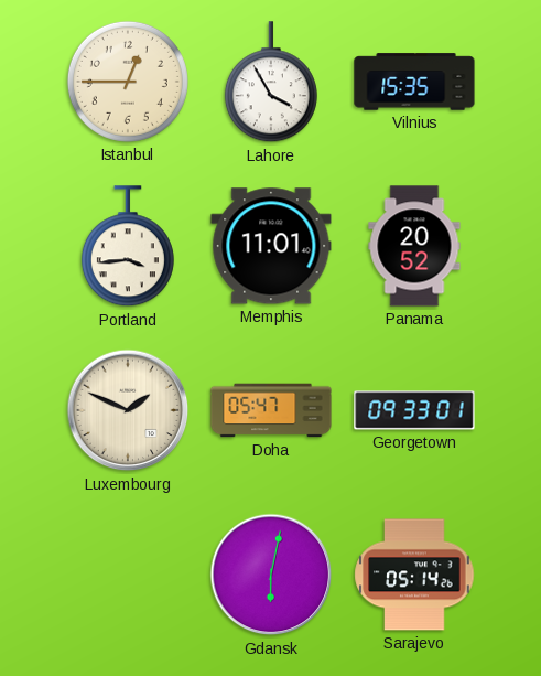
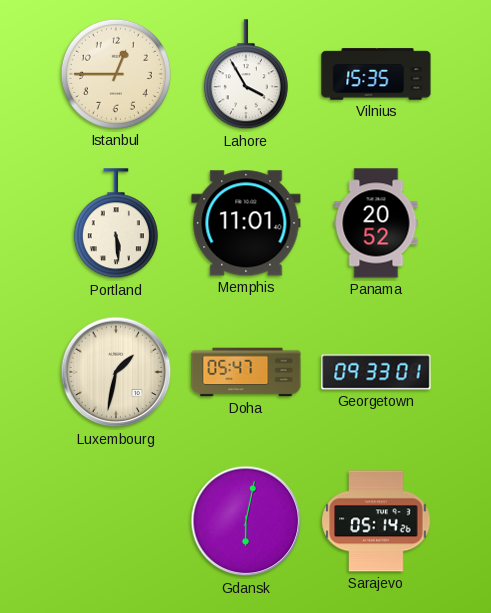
Portland: 3:44 -> 5:29
Luxembourg: 1:49 -> 1:32
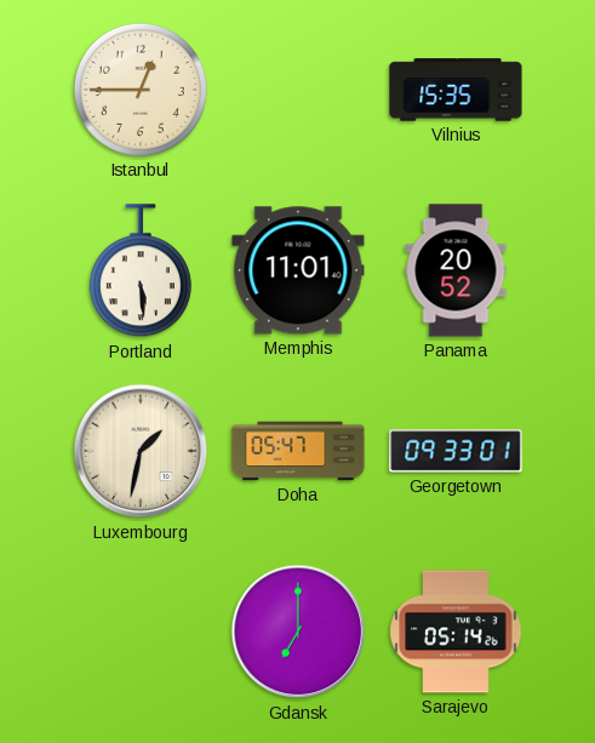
Lahore: 3:55 -> none
Gdansk: 6:02 -> 7:00
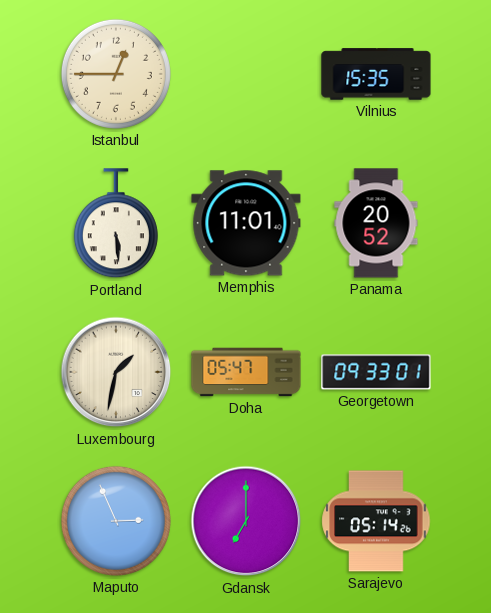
Maputo: none -> 2:56
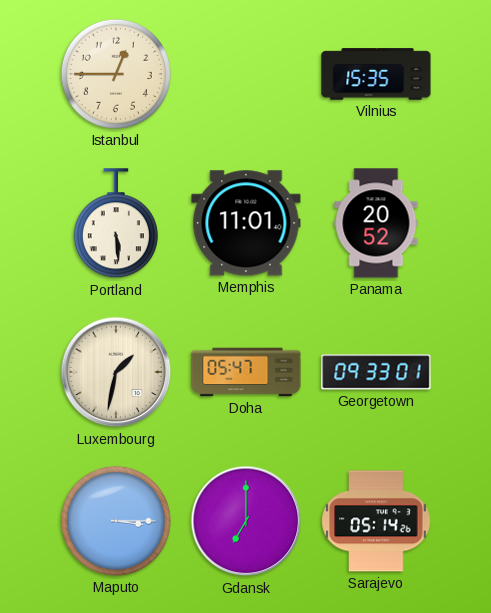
Maputo: 2:56 -> 3:15
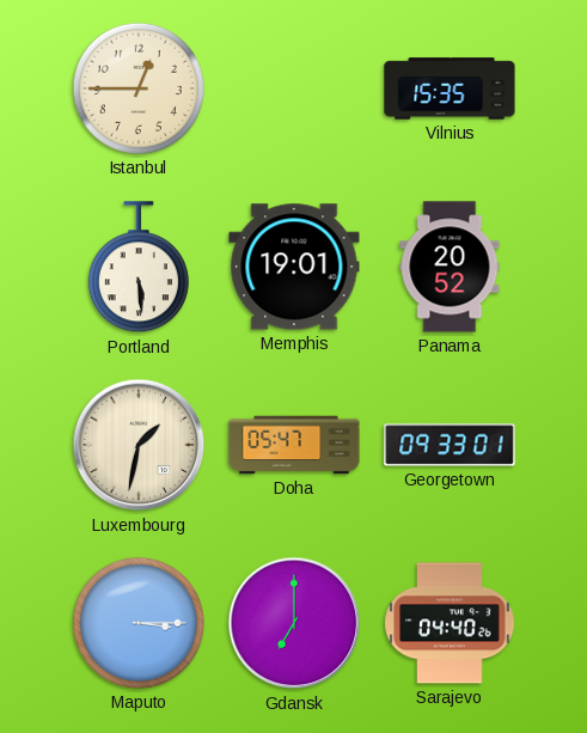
Memphis: 11:01 -> 19:01
Sarajevo: 05:14 -> 04:40
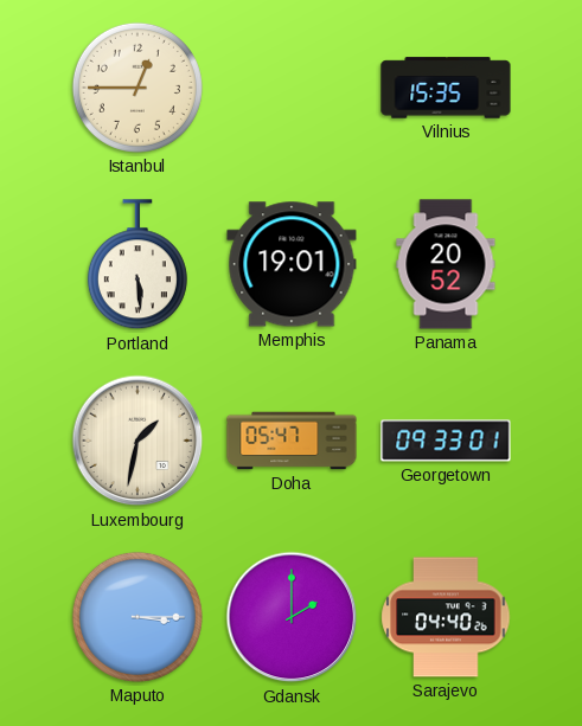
Gdansk: 7:00 -> 2:00
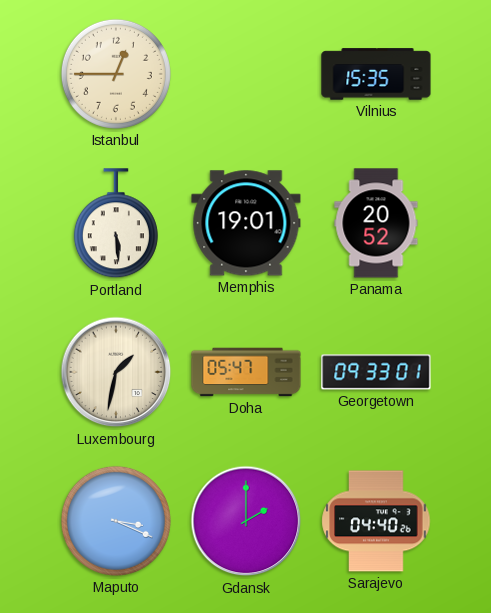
Maputo: 3:15 -> 3:19
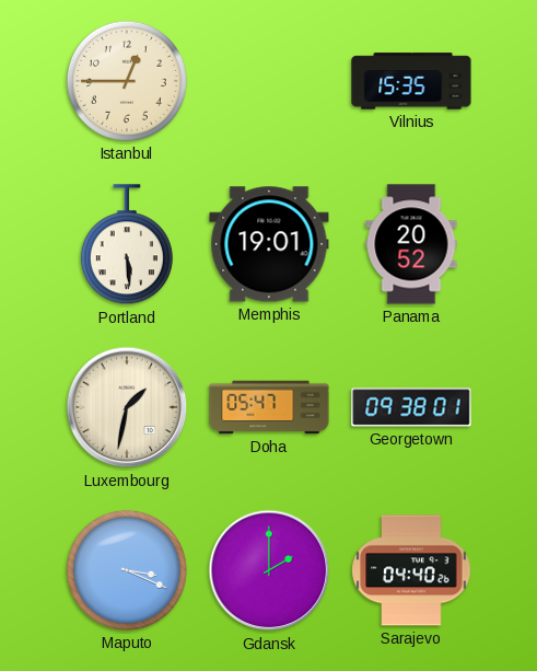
Georgetown: 09:33 -> 09:38
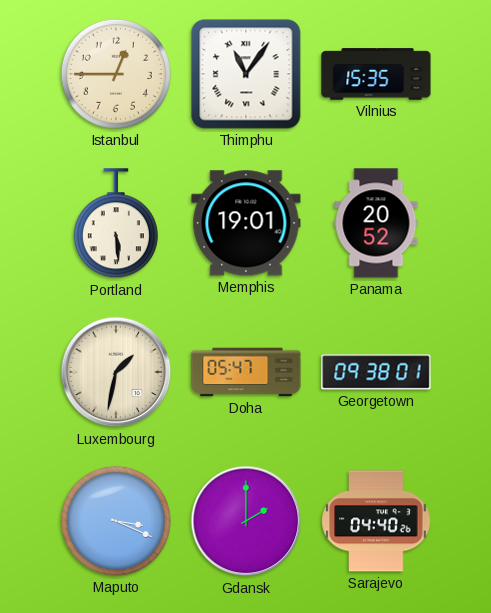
Thimphu: none -> 11:06
